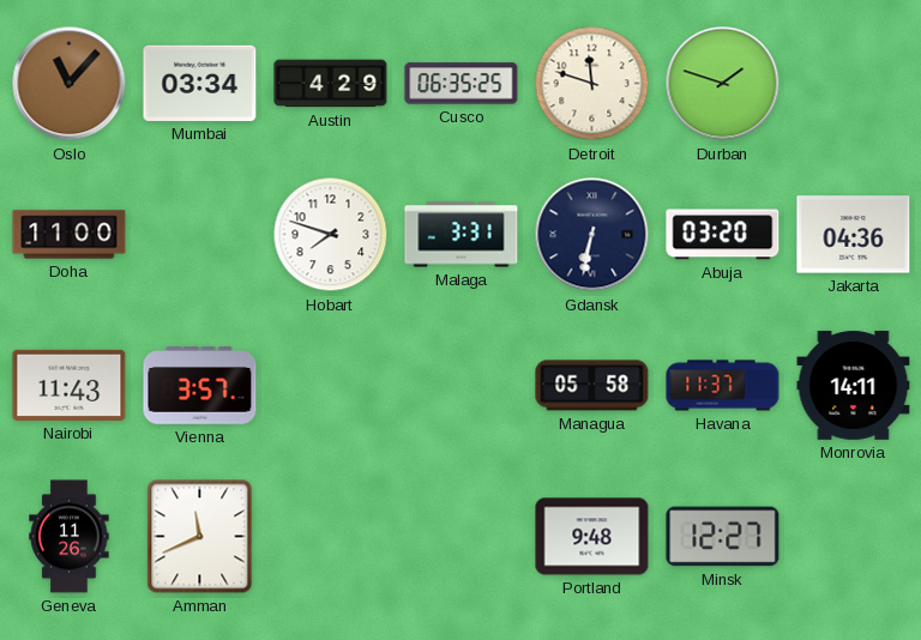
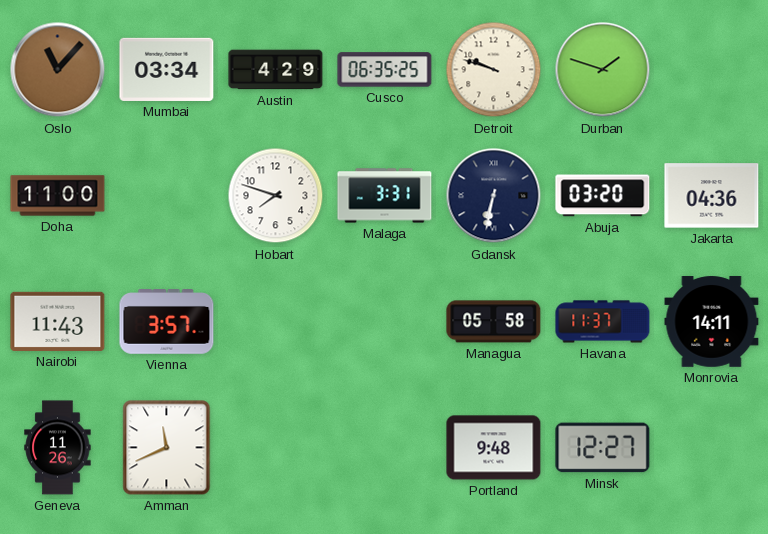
Detroit: 11:48 -> 9:48
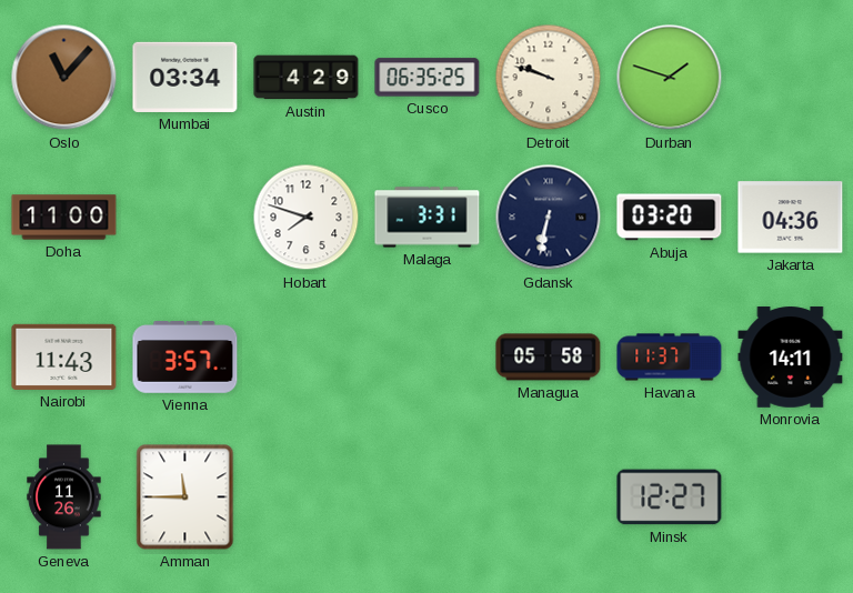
Amman: 11:41 -> 11:45
Portland: 9:48 -> none
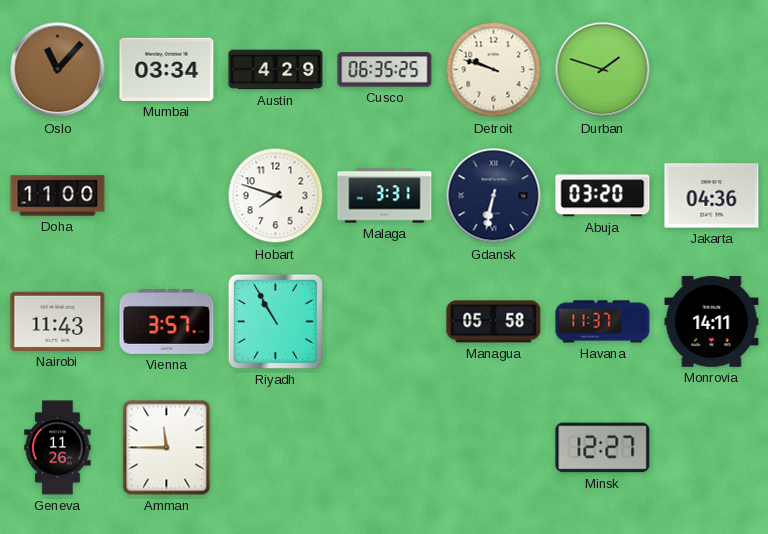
Riyadh: none -> 10:55
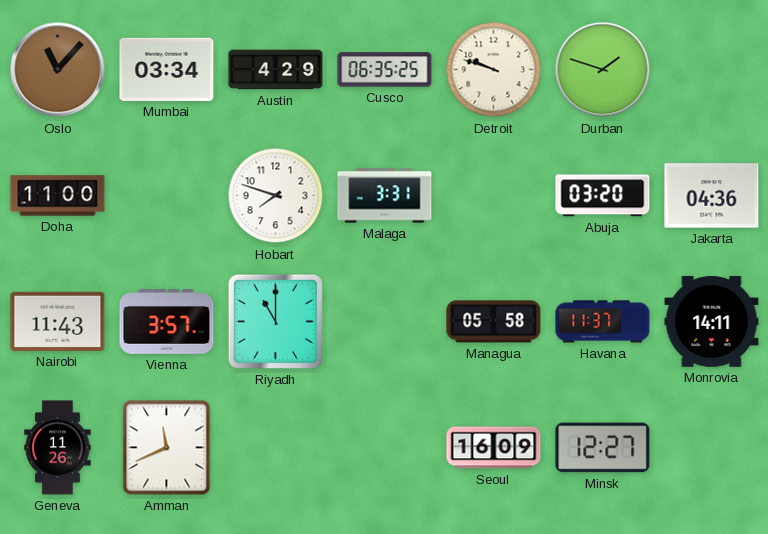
Gdansk: 6:32 -> none
Riyadh: 10:55 -> 11:00
Amman: 11:45 -> 11:41
Seoul: none -> 16:09
